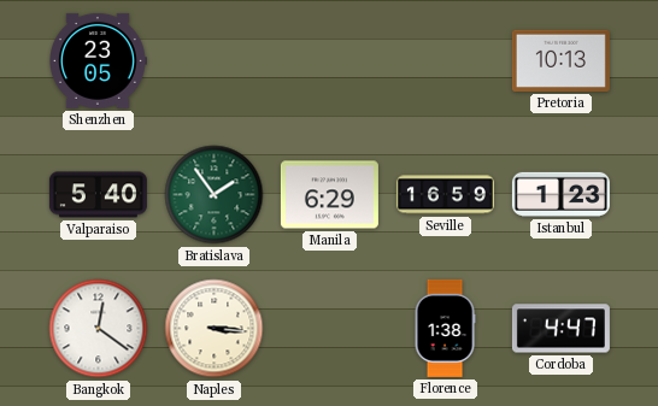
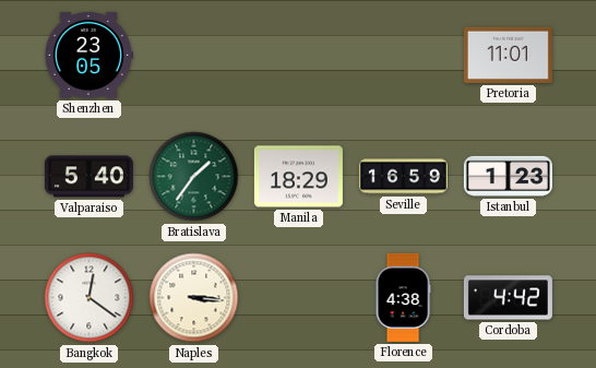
Pretoria: 10:13 -> 11:01
Bratislava: 1:54 -> 1:36
Manila: 6:29 -> 18:29
Florence: 1:38 -> 4:38
Cordoba: 4:47 -> 4:42
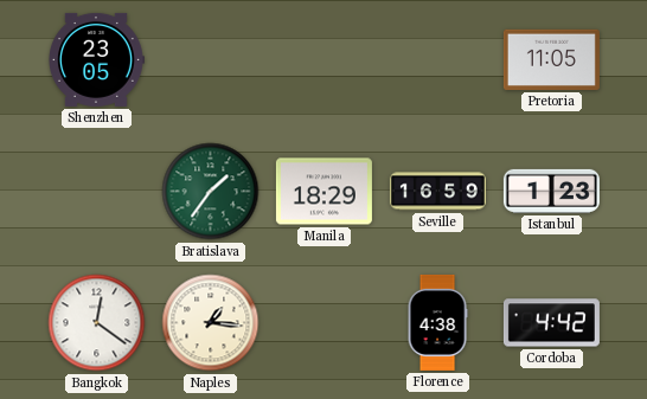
Pretoria: 11:01 -> 11:05
Valparaiso: 5:40 -> none
Naples: 3:16 -> 1:16
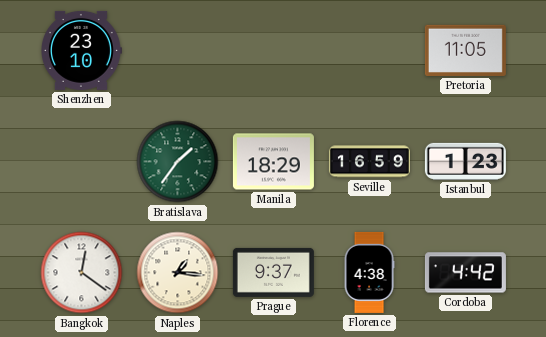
Shenzhen: 23:05 -> 23:10
Prague: none -> 9:37
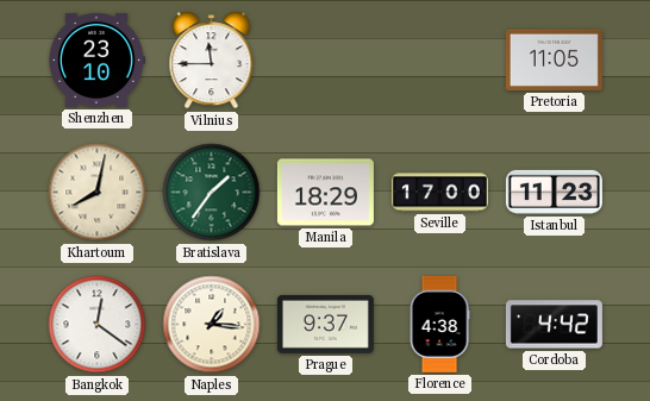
Vilnius: none -> 11:45
Khartoum: none -> 8:02
Seville: 16:59 -> 17:00
Istanbul: 1:23 -> 11:23
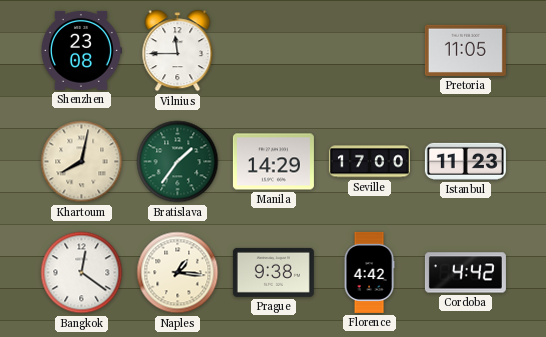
Shenzhen: 23:10 -> 23:08
Manila: 18:29 -> 14:29
Prague: 9:37 -> 9:38
Florence: 4:38 -> 4:42
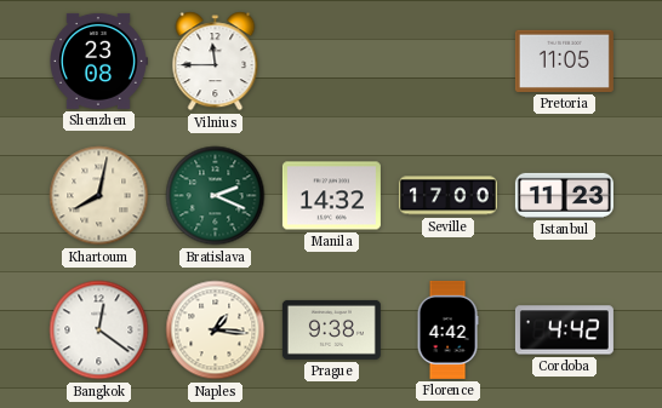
Bratislava: 1:36 -> 2:19
Manila: 14:29 -> 14:32
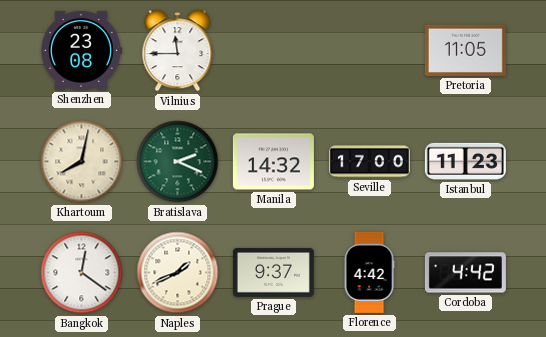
Naples: 1:16 -> 1:41
Prague: 9:38 -> 9:37
